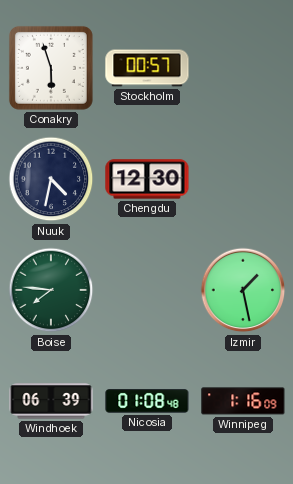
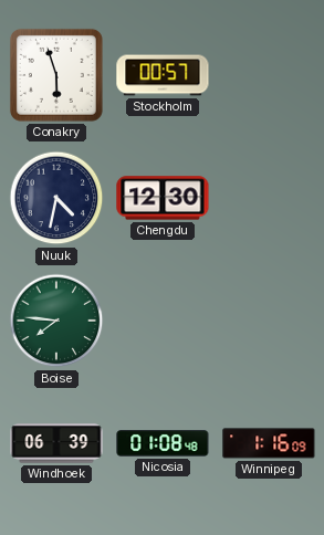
Izmir: 1:28 -> none
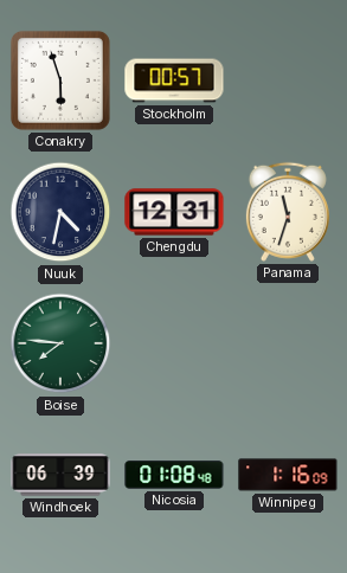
Chengdu: 12:30 -> 12:31
Panama: none -> 11:33
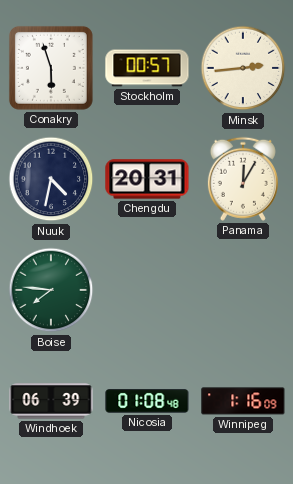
Minsk: none -> 2:44
Chengdu: 12:31 -> 20:31
Panama: 11:33 -> 12:05
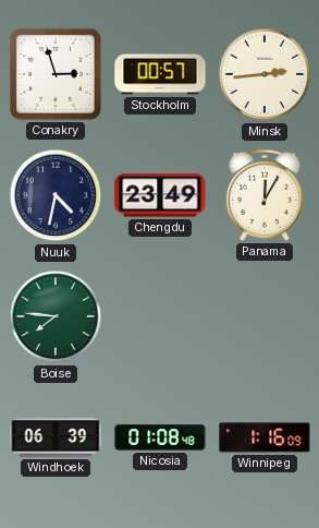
Conakry: 5:57 -> 2:57
Chengdu: 20:31 -> 23:49
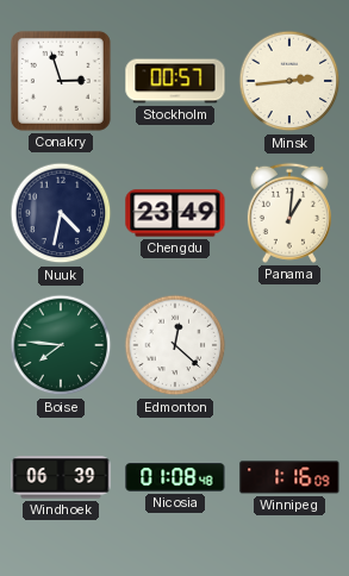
Panama: 12:05 -> 1:01
Edmonton: none -> 12:22
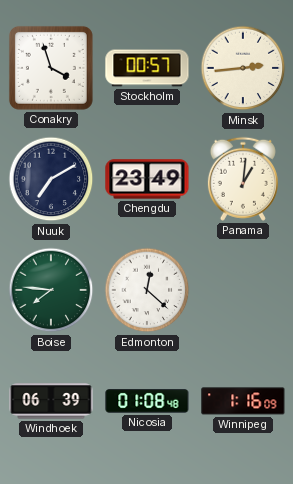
Conakry: 2:57 -> 3:57
Nuuk: 4:32 -> 7:10
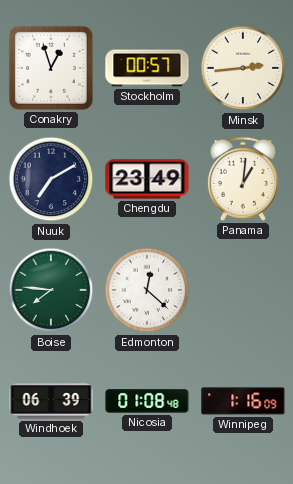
Conakry: 3:57 -> 12:57
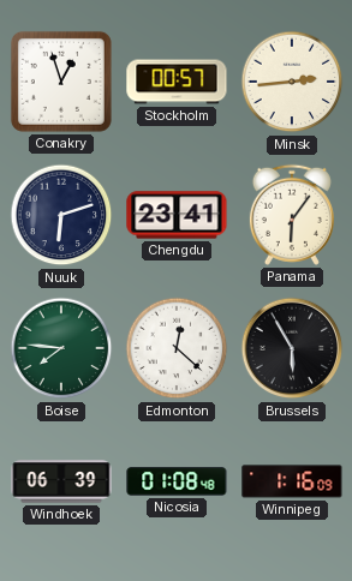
Nuuk: 7:10 -> 6:12
Chengdu: 23:49 -> 23:41
Panama: 1:01 -> 6:06
Brussels: none -> 5:55
